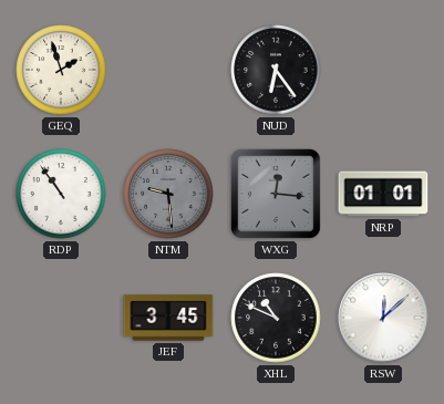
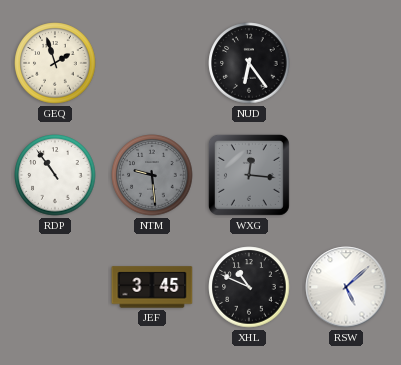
NRP: 01:01 -> none
RSW: 12:08 -> 5:08
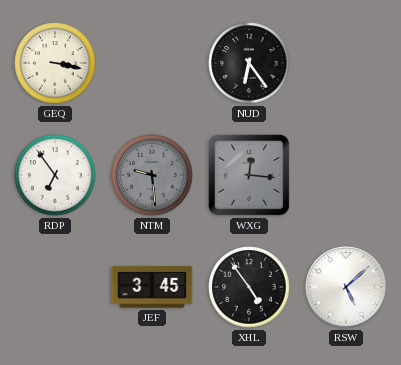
GEQ: 1:57 -> 3:17
RDP: 10:54 -> 6:54
XHL: 10:49 -> 4:54
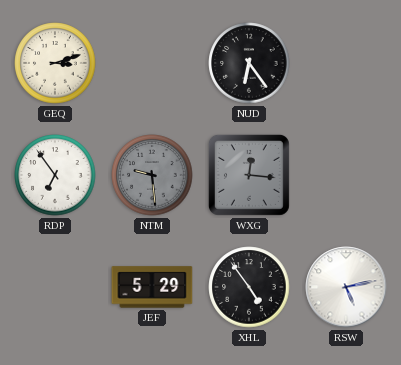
GEQ: 3:17 -> 3:12
JEF: 3:45 -> 5:29
RSW: 5:08 -> 5:13
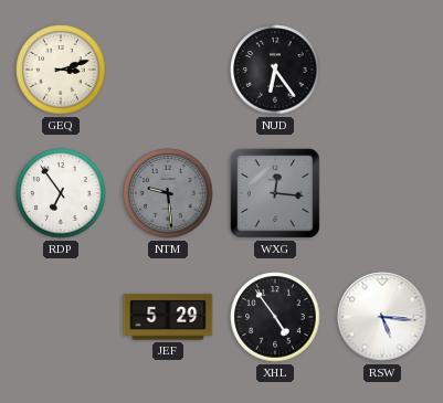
RSW: 5:13 -> 5:16
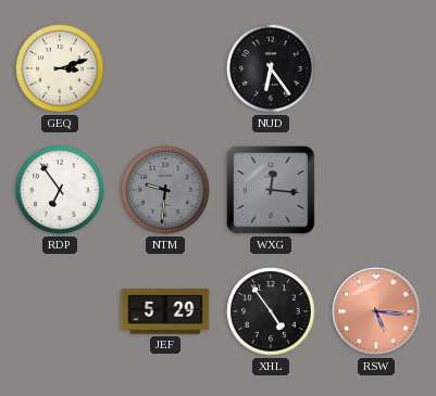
NTM: 9:29 -> 9:31
RSW dial: white -> salmon
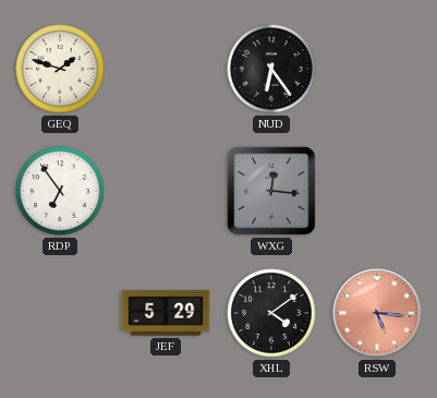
GEQ: 3:12 -> 1:48
NTM: 9:31 -> none
XHL: 4:54 -> 4:09
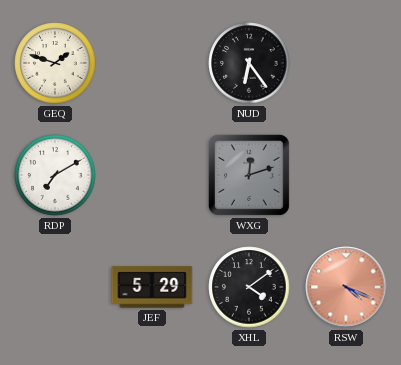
RDP: 6:54 -> 7:10
WXG: 12:16 -> 12:12
RSW: 5:16 -> 4:19
